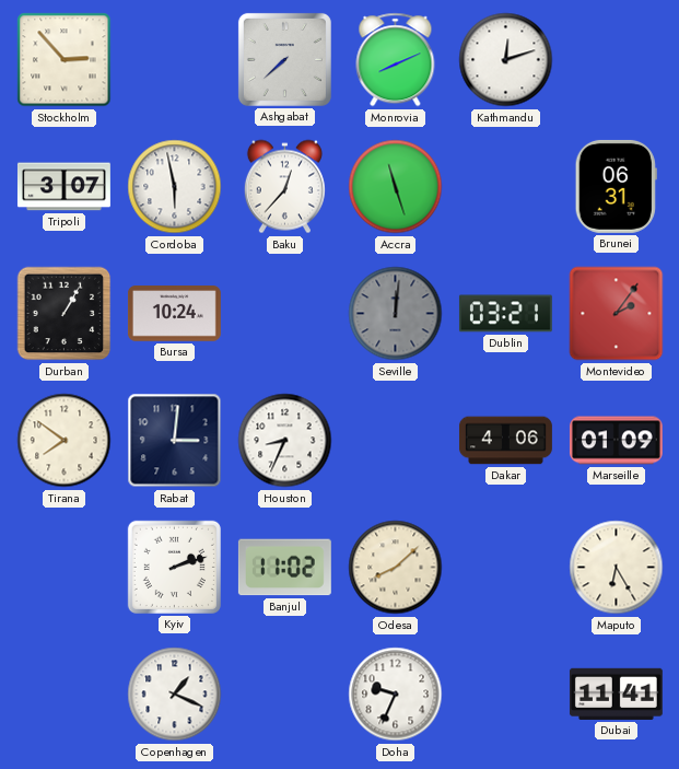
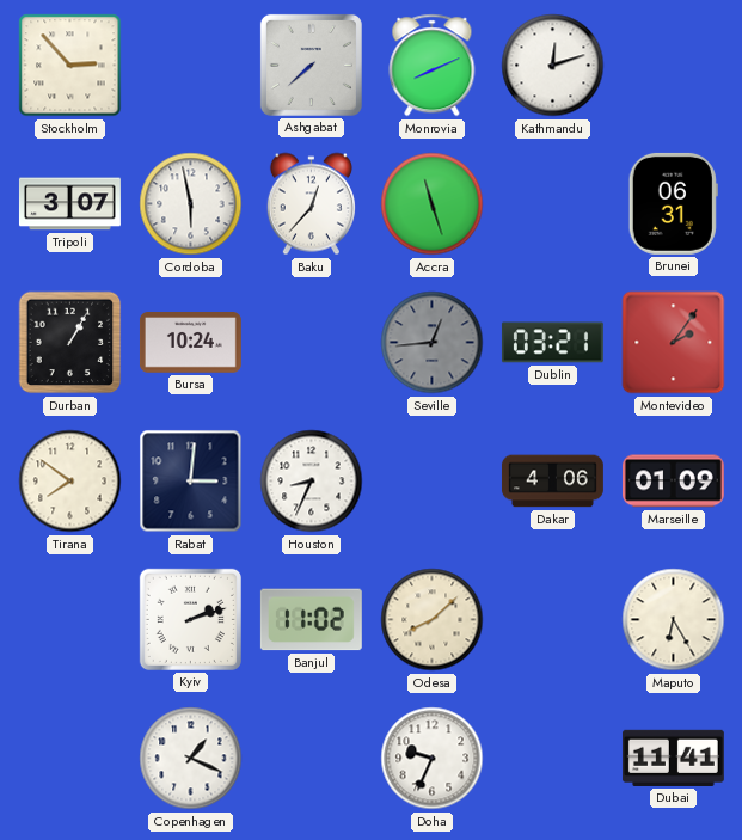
Seville: 12:01 -> 12:44
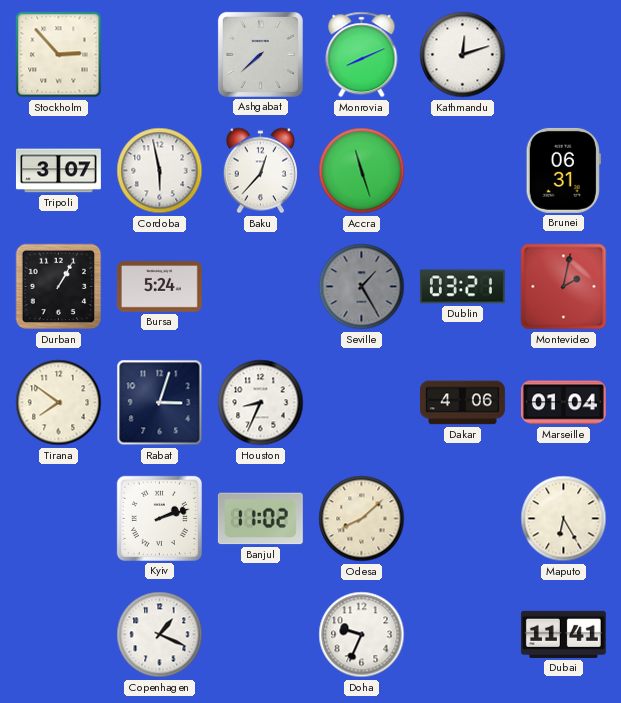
Bursa: 10:24 -> 5:24
Seville: 12:44 -> 1:25
Montevideo: 2:06 -> 2:02
Rabat: 3:01 -> 3:03
Marseille: 01:09 -> 01:04
